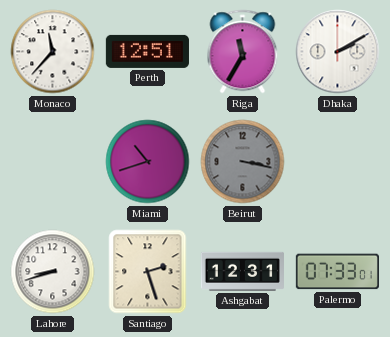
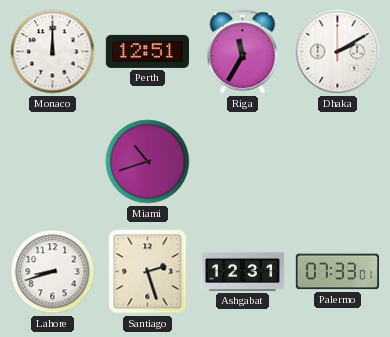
Monaco: 11:37 -> 12:00
Beirut: 3:17 -> none
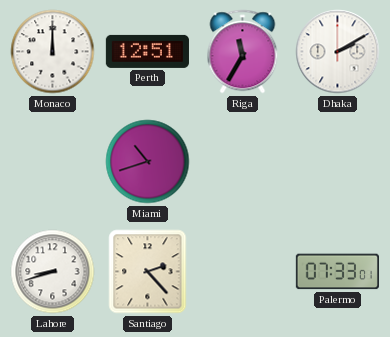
Santiago: 2:27 -> 2:23
Ashgabat: 12:31 -> none
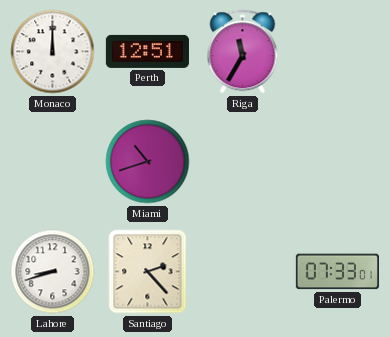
Dhaka: 2:10 -> none
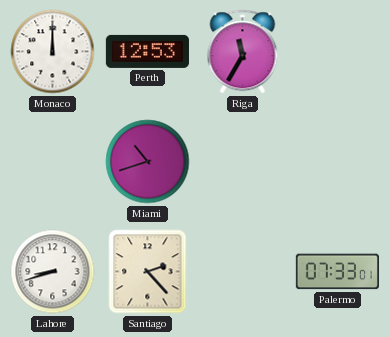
Perth: 12:51 -> 12:53
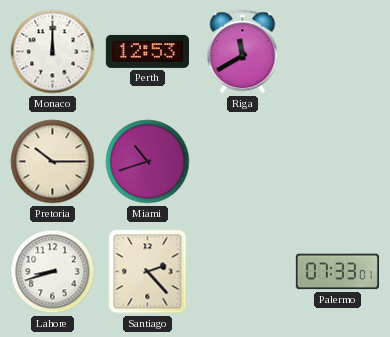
Riga: 11:35 -> 11:40
Pretoria: none -> 10:15
